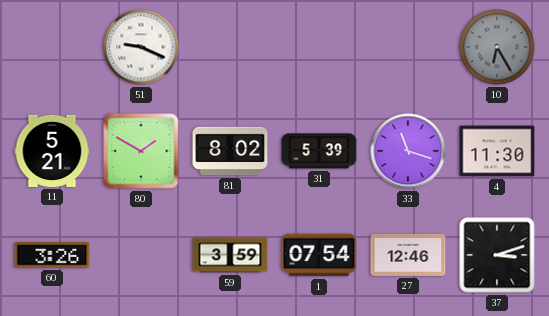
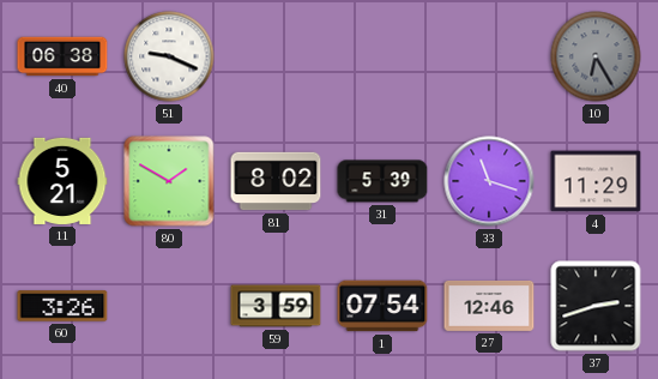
40: none -> 06:38
4: 11:30 -> 11:29
37: 3:12 -> 2:42
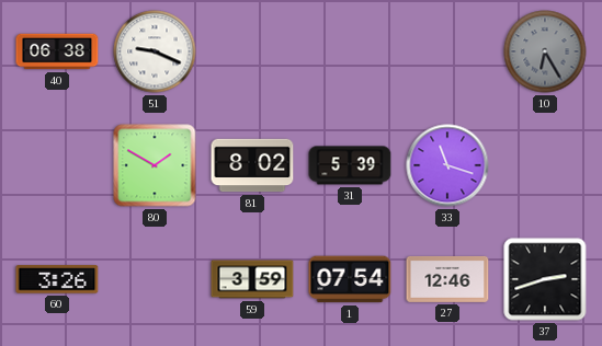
11: 5:21 -> none
4: 11:29 -> none
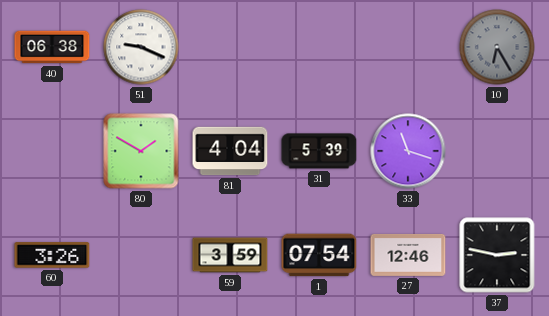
81: 8:02 -> 4:04
37: 2:42 -> 2:47
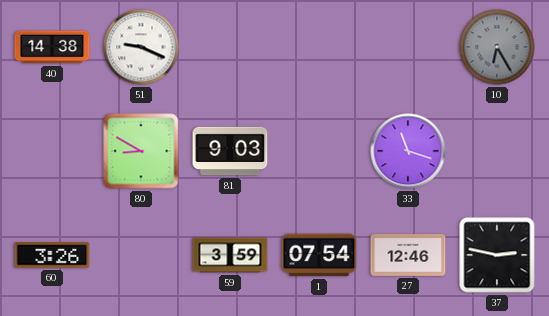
40: 06:38 -> 14:38
80: 1:50 -> 8:50
81: 4:04 -> 9:03
31: 5:39 -> none
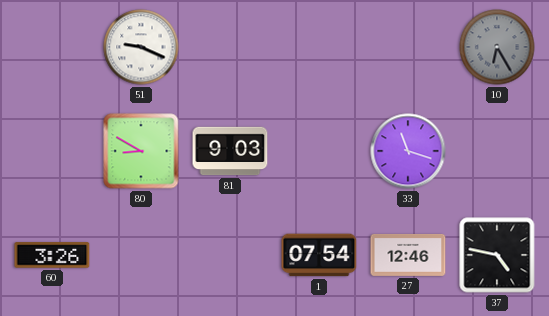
40: 14:38 -> none
59: 3:59 -> none
37: 2:47 -> 4:47
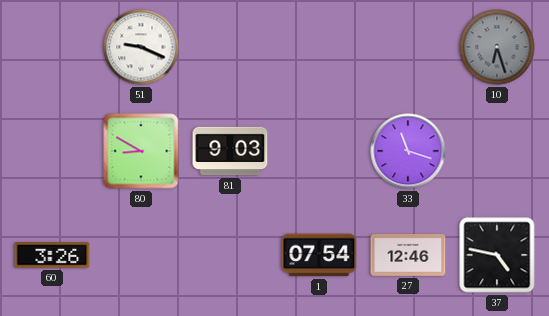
10: 6:25 -> 6:27
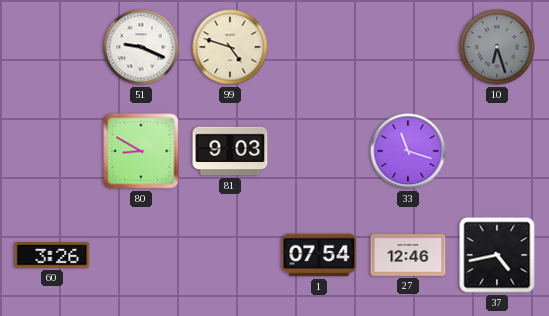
99: none -> 4:48
37: 4:47 -> 4:43
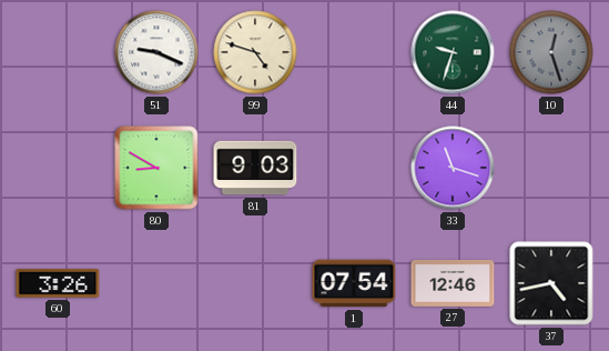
44: none -> 9:33
10: 6:27 -> 12:27
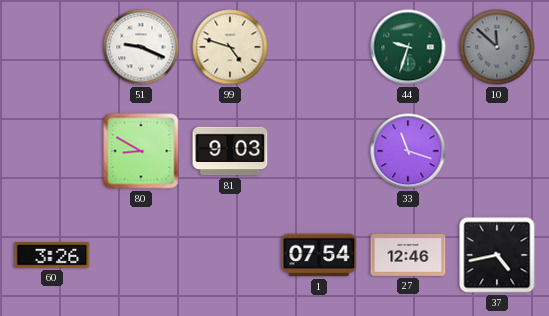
10: 12:27 -> 11:52
